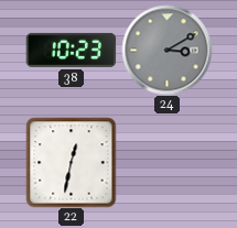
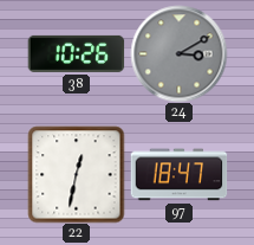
38: 10:23 -> 10:26
97: none -> 18:47
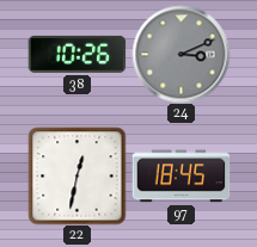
24: 3:10 -> 3:11
97: 18:47 -> 18:45
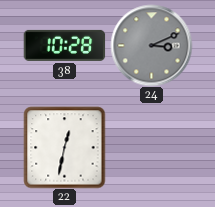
38: 10:26 -> 10:28
97: 18:45 -> none
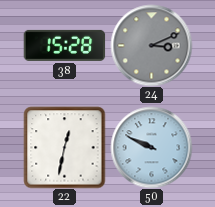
38: 10:28 -> 15:28
50: none -> 9:49
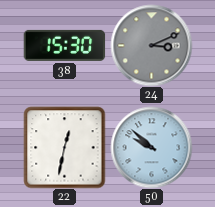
38: 15:28 -> 15:30
50: 9:49 -> 9:52
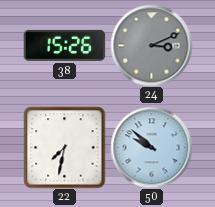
38: 15:30 -> 15:26
22: 12:32 -> 7:32
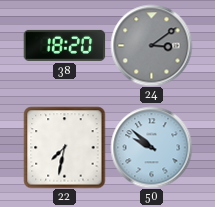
38: 15:26 -> 18:20
24: 3:11 -> 3:09
